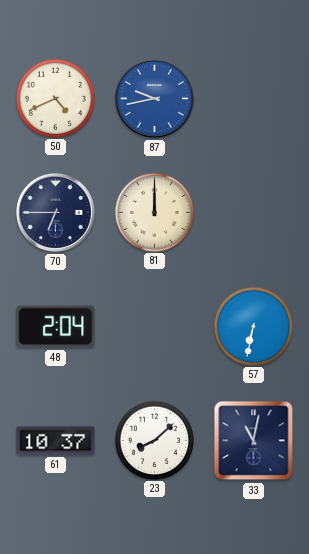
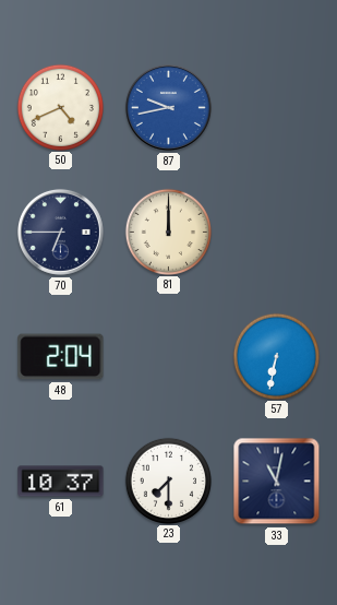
23: 8:08 -> 7:30
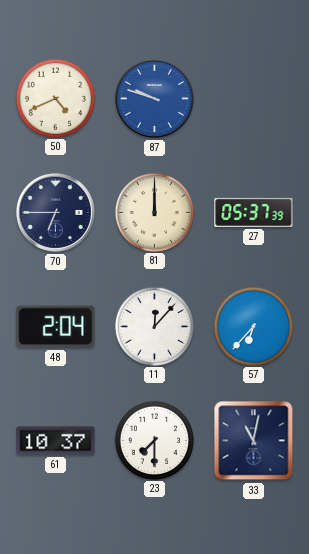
87: 9:43 -> 9:48
27: none -> 05:37
11: none -> 12:07
57: 6:32 -> 6:37
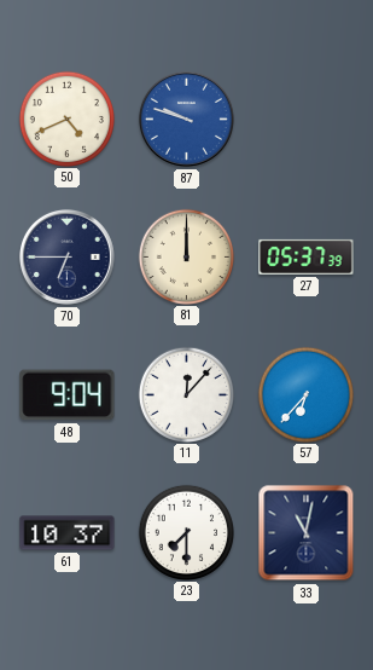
48: 2:04 -> 9:04
